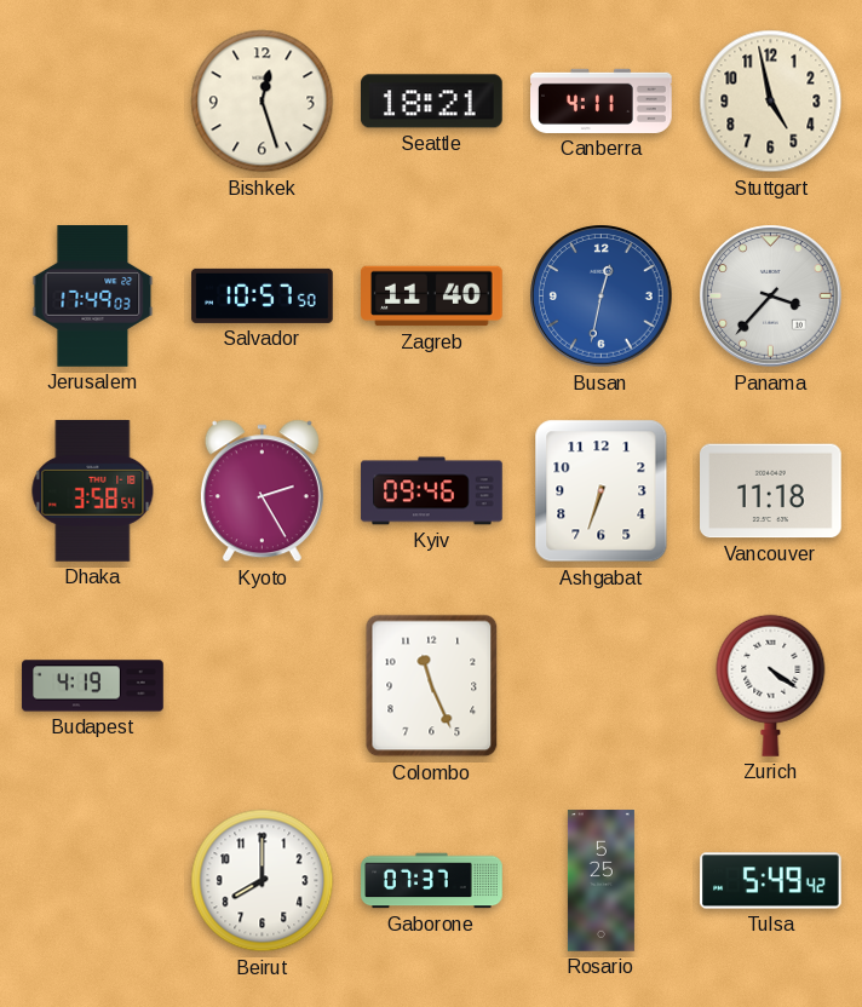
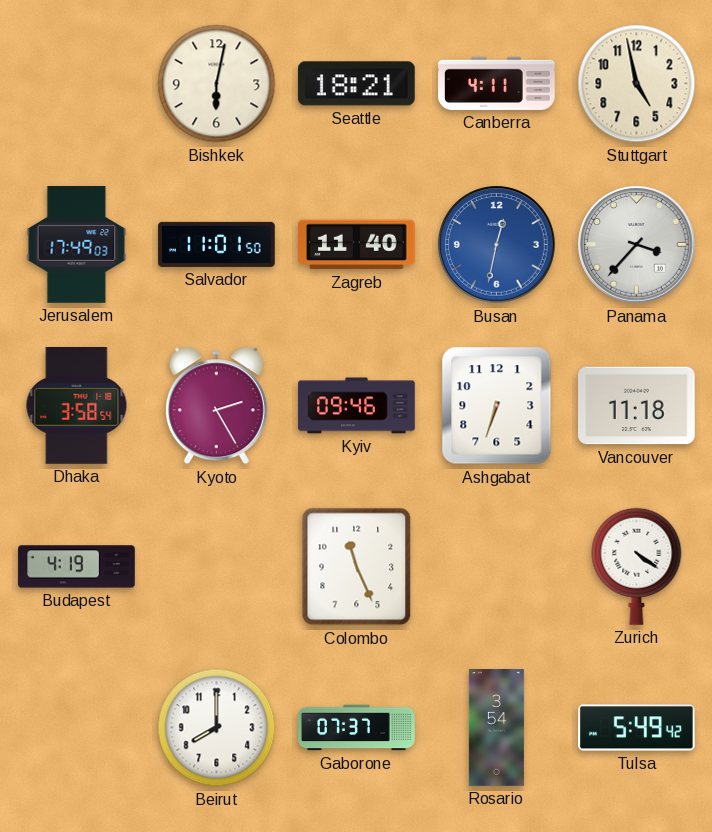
Bishkek: 12:27 -> 6:02
Salvador: 10:57 -> 11:01
Rosario: 5:25 -> 3:54
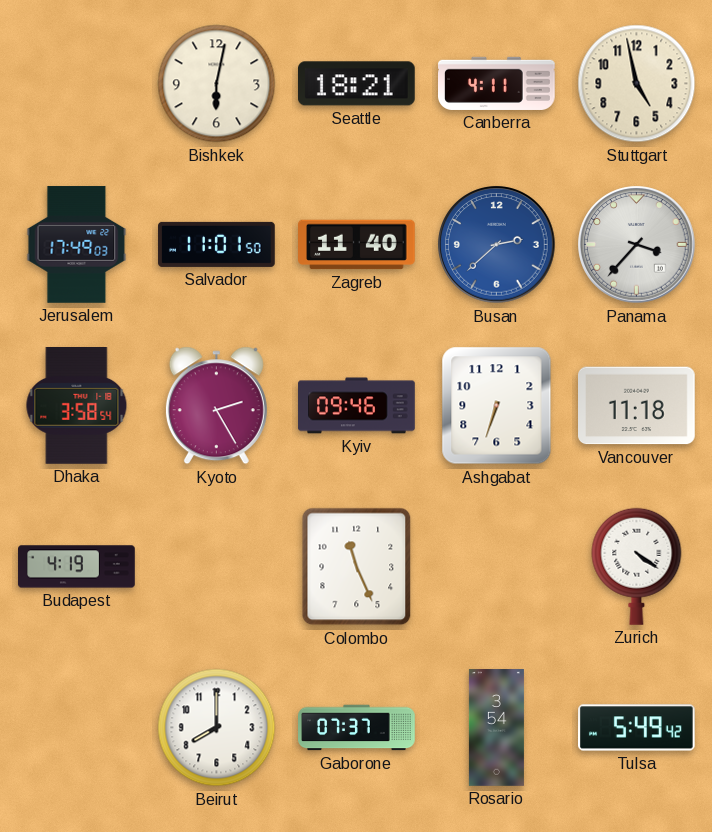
Busan: 12:32 -> 2:38
